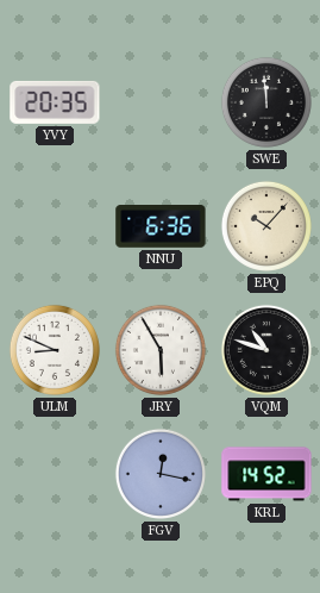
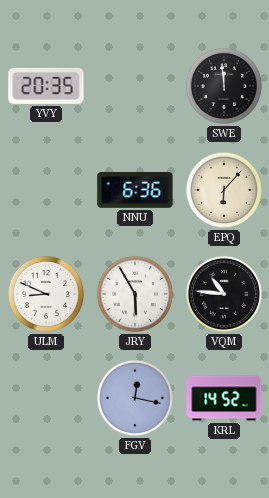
EPQ: 10:07 -> 6:07
VQM: 10:48 -> 10:46
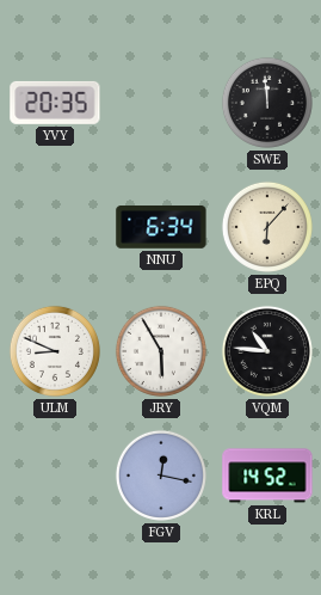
NNU: 6:36 -> 6:34
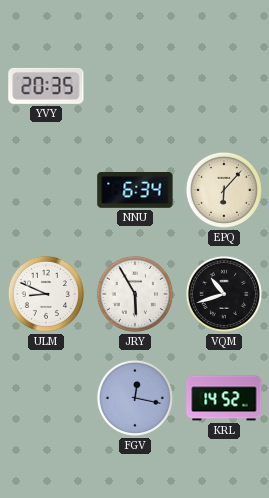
SWE: 11:59 -> none
VQM: 10:46 -> 10:42
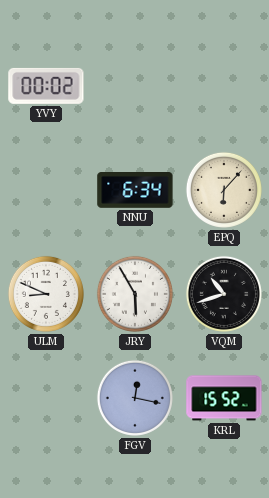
YVY: 20:35 -> 00:02
KRL: 14:52 -> 15:52
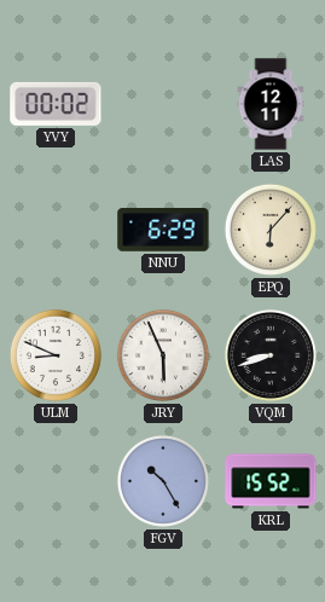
LAS: none -> 12:11
NNU: 6:34 -> 6:29
JRY: 5:55 -> 5:56
VQM: 10:42 -> 8:42
FGV: 12:17 -> 10:25
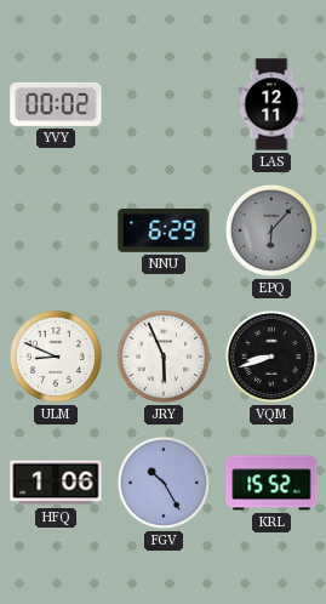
EPQ dial: cream -> grey
HFQ: none -> 1:06
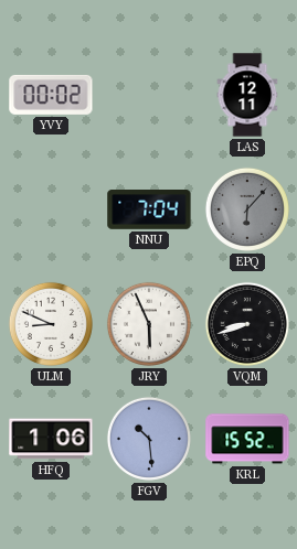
NNU: 6:29 -> 7:04
FGV: 10:25 -> 10:29
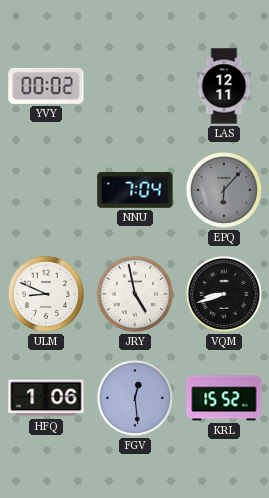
JRY: 5:56 -> 4:58
FGV: 10:29 -> 12:29
